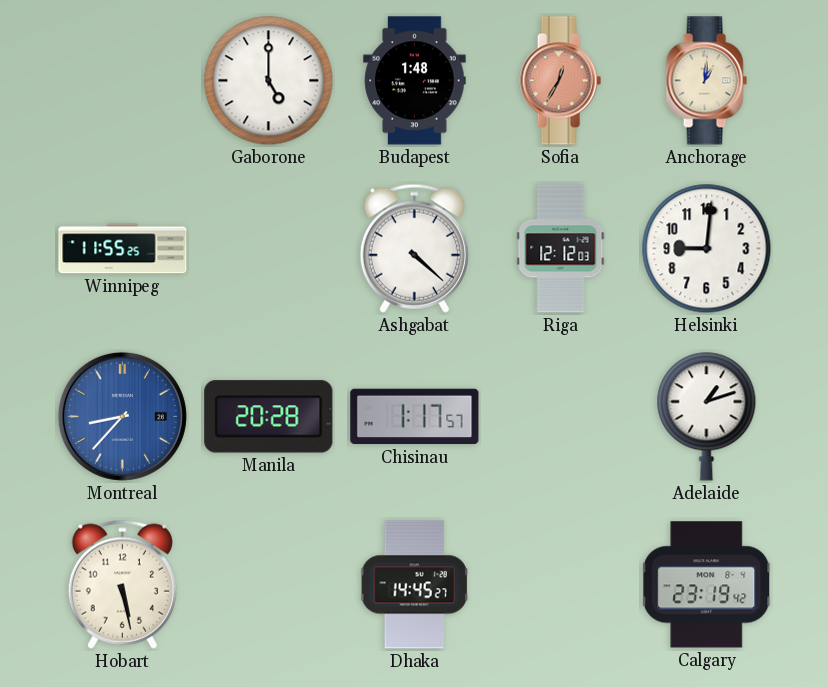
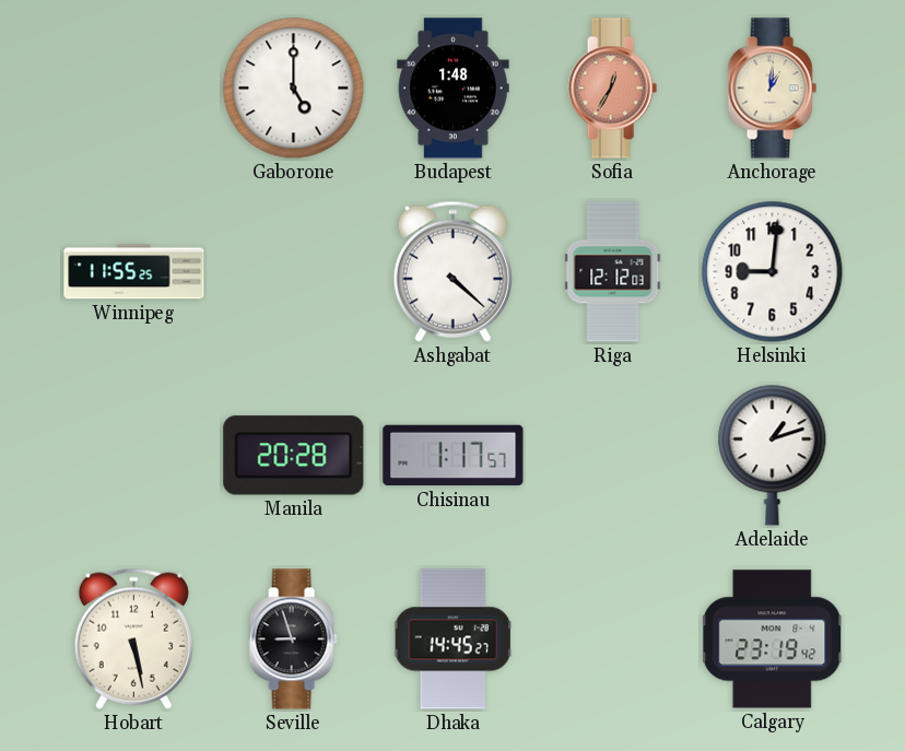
Montreal: 8:37 -> none
Seville: none -> 8:57
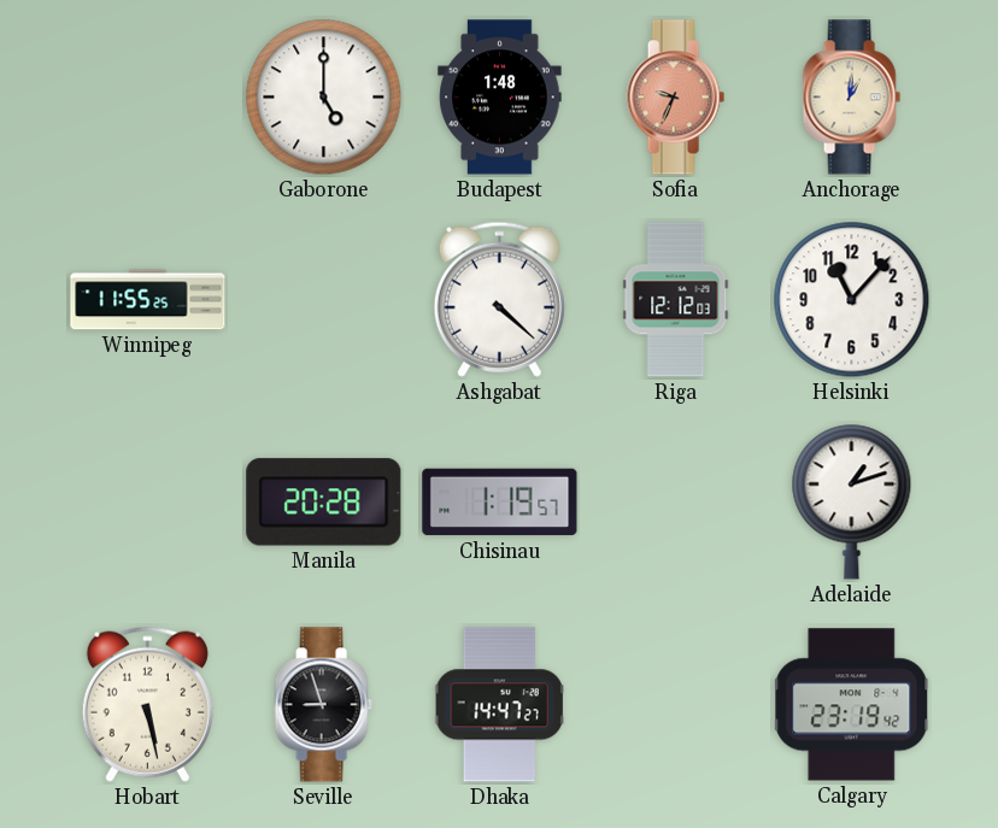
Sofia: 12:35 -> 9:34
Helsinki: 9:01 -> 11:07
Chisinau: 1:17 -> 1:19
Dhaka: 14:45 -> 14:47
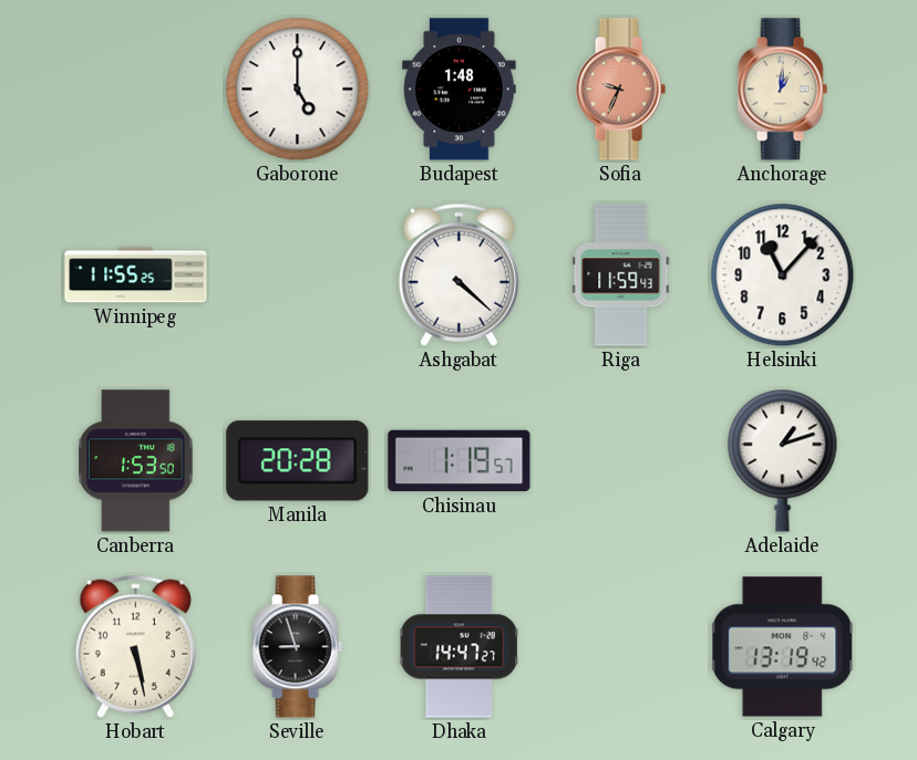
Riga: 12:12 -> 11:59
Canberra: none -> 1:53
Calgary: 23:19 -> 13:19
